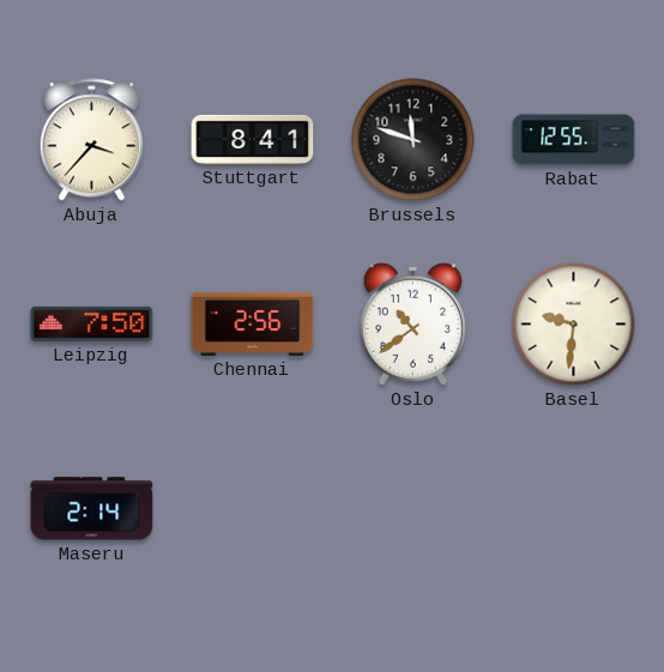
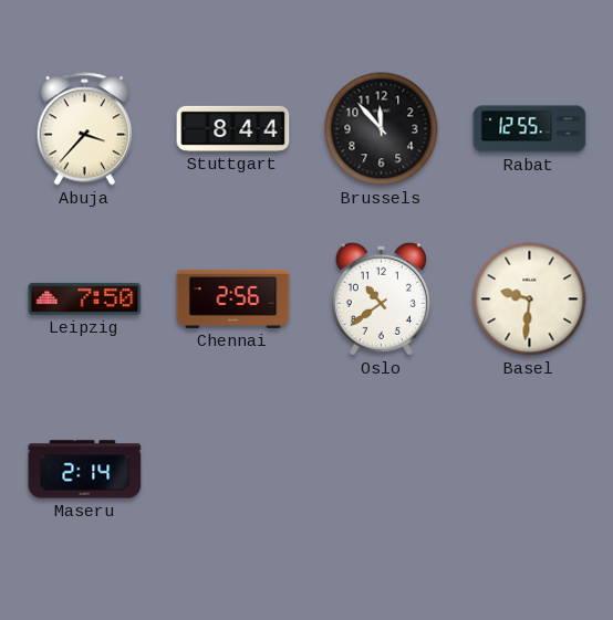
Stuttgart: 8:41 -> 8:44
Brussels: 11:48 -> 11:53
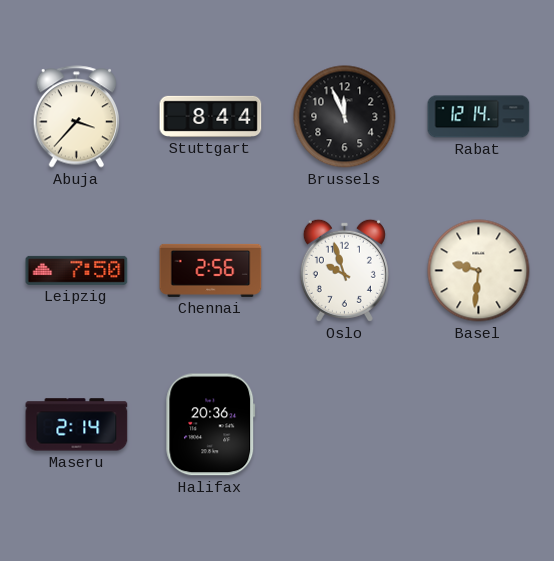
Brussels: 11:53 -> 11:56
Rabat: 12:55 -> 12:14
Oslo: 10:39 -> 9:57
Halifax: none -> 20:36
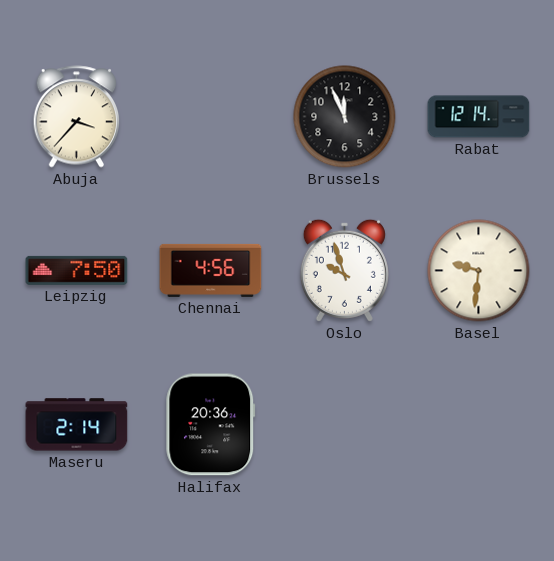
Stuttgart: 8:44 -> none
Chennai: 2:56 -> 4:56
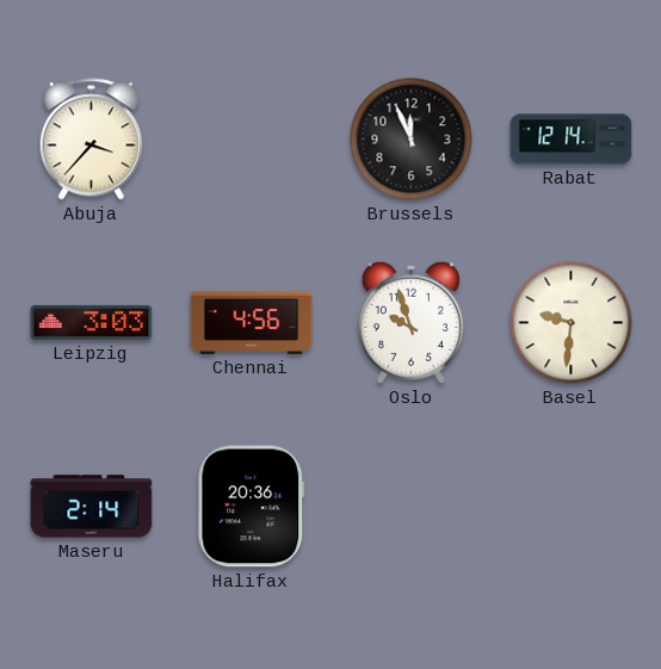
Leipzig: 7:50 -> 3:03
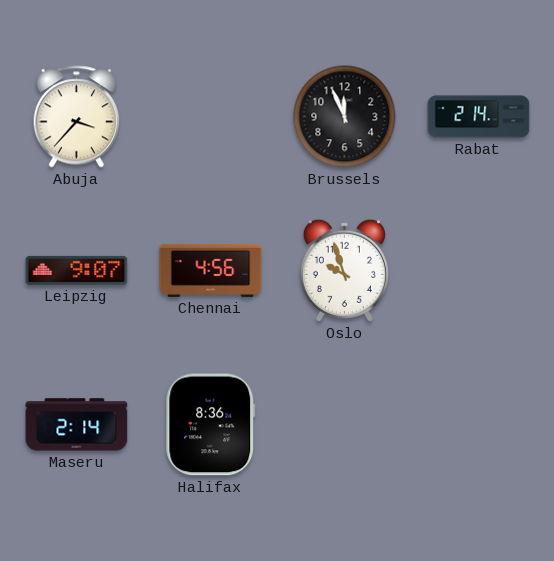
Rabat: 12:14 -> 2:14
Leipzig: 3:03 -> 9:07
Basel: 9:31 -> none
Halifax: 20:36 -> 8:36
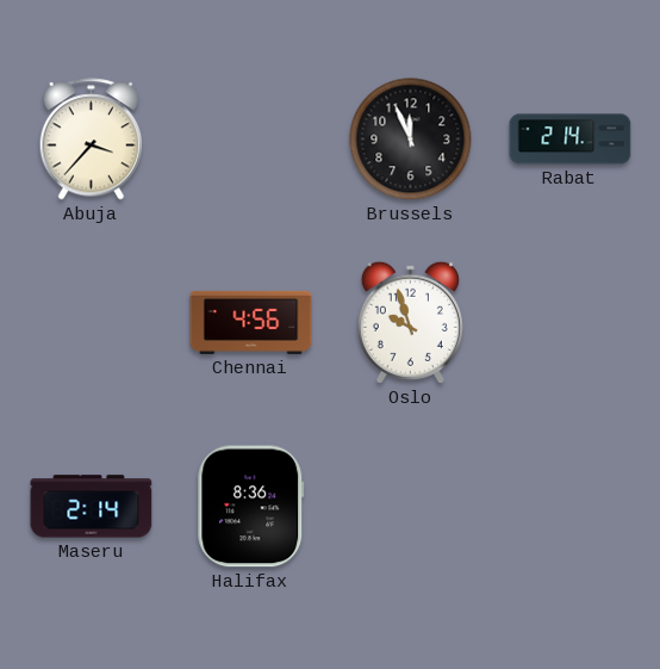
Leipzig: 9:07 -> none
